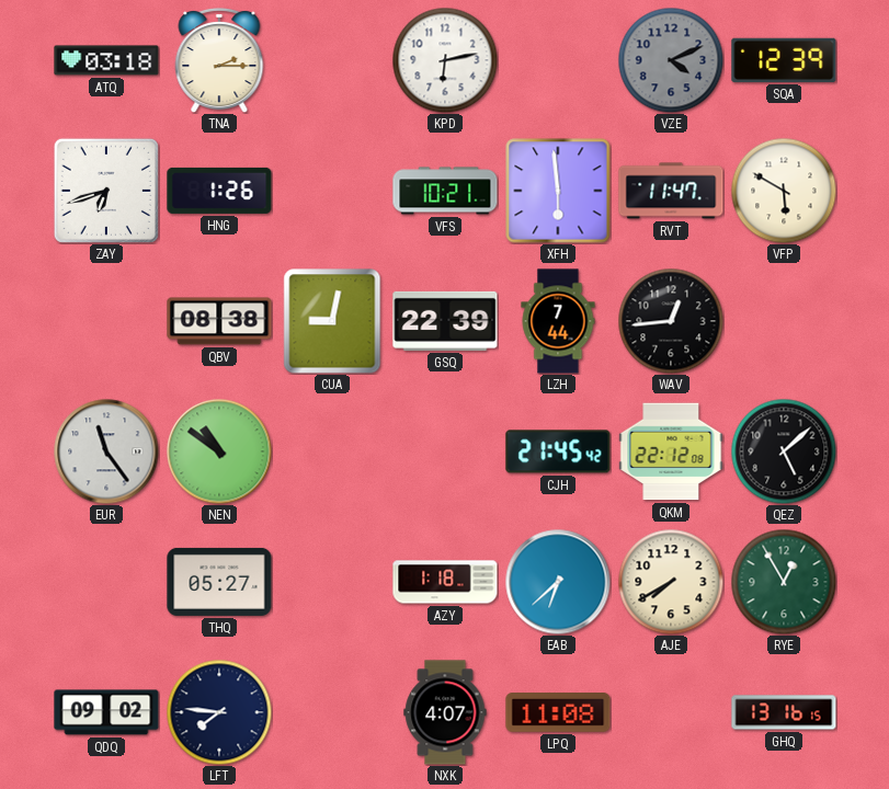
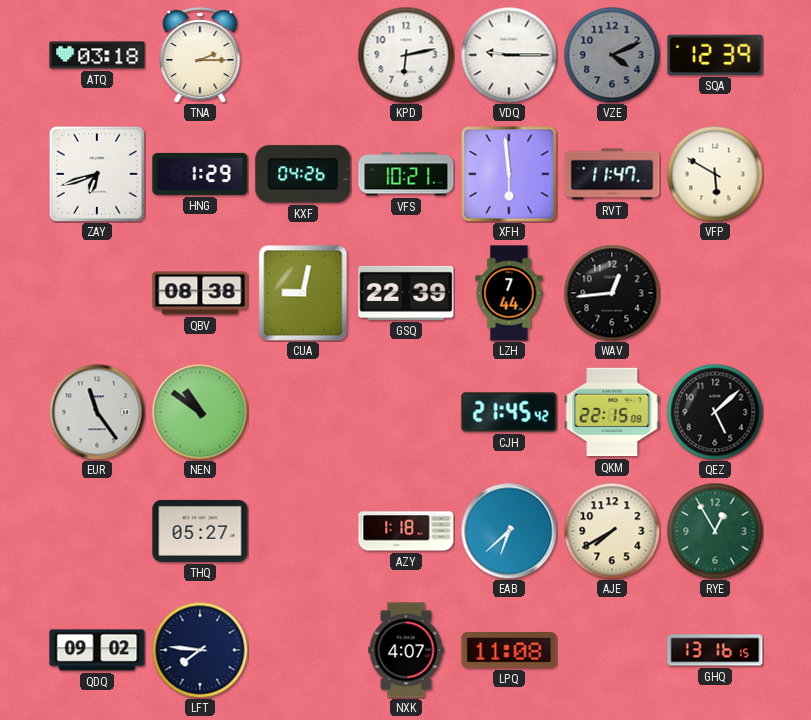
VDQ: none -> 9:15
HNG: 1:26 -> 1:29
KXF: none -> 04:26
QKM: 22:12 -> 22:15
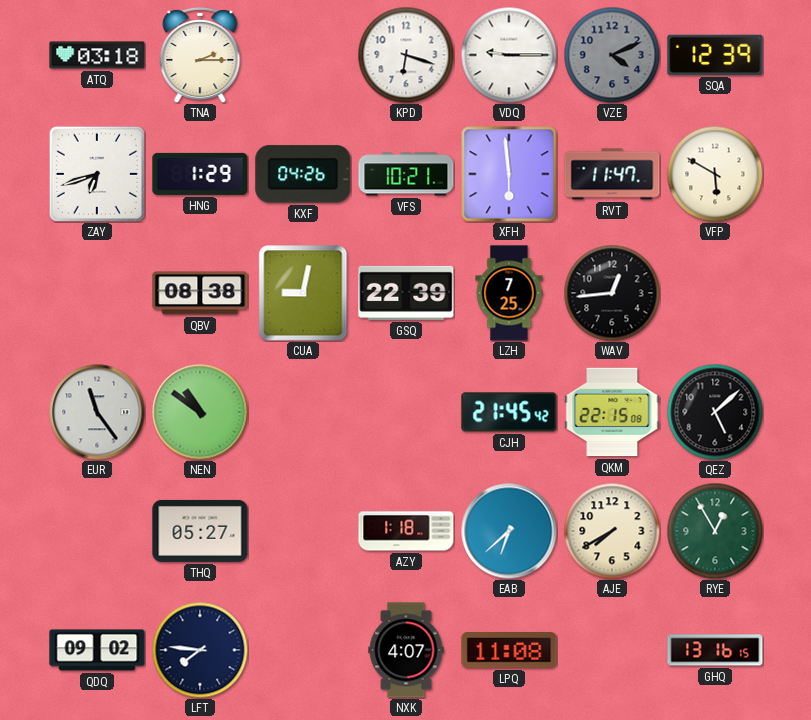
KPD: 6:13 -> 6:18
LZH: 7:44 -> 7:25
